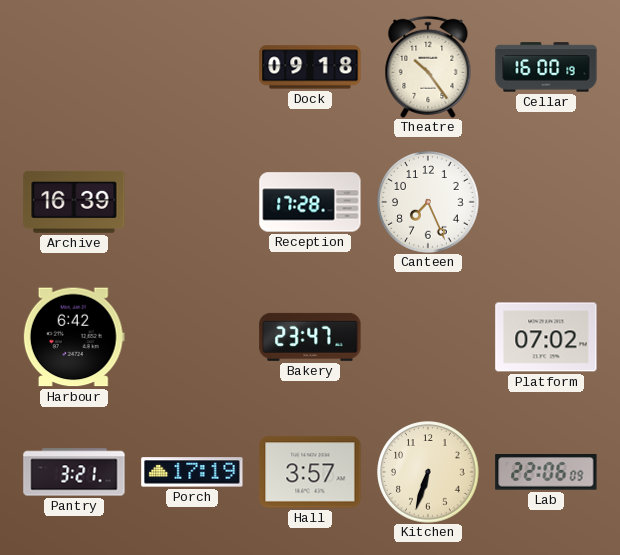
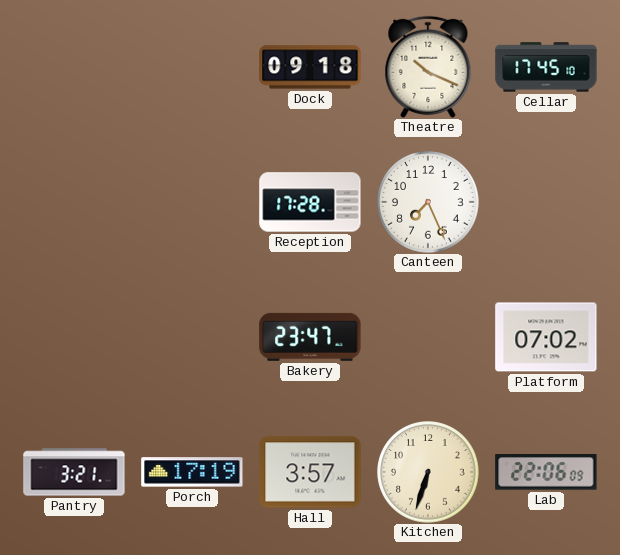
Theatre: 10:24 -> 10:19
Cellar: 16:00 -> 17:45
Archive: 16:39 -> none
Harbour: 6:42 -> none
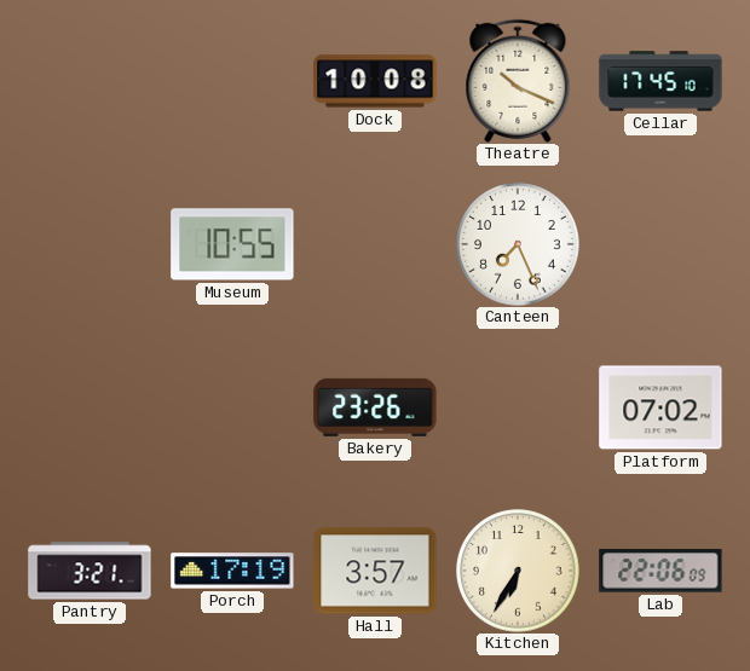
Dock: 09:18 -> 10:08
Museum: none -> 10:55
Reception: 17:28 -> none
Bakery: 23:47 -> 23:26
Kitchen: 6:33 -> 6:35
